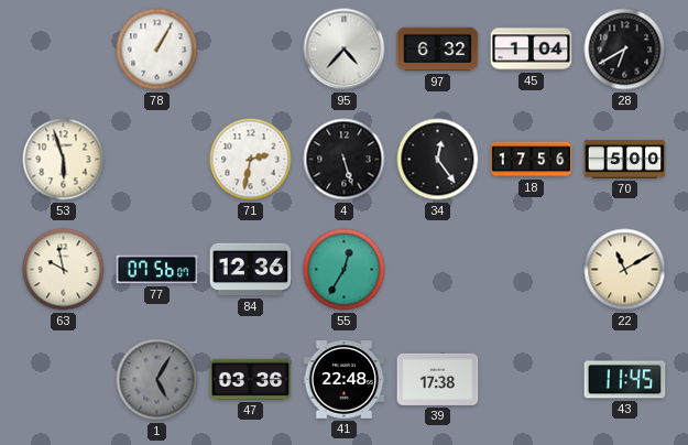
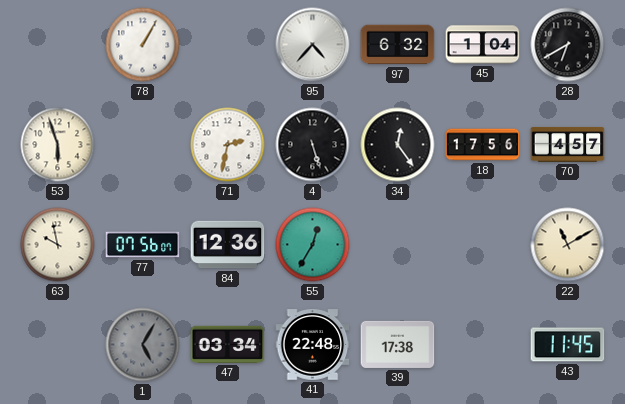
70: 5:00 -> 4:57
47: 03:36 -> 03:34
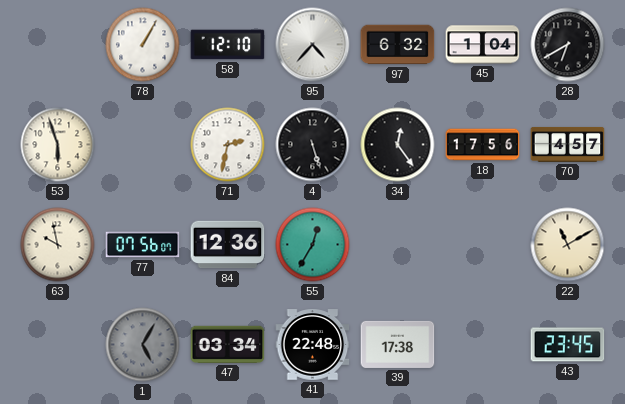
58: none -> 12:10
43: 11:45 -> 23:45
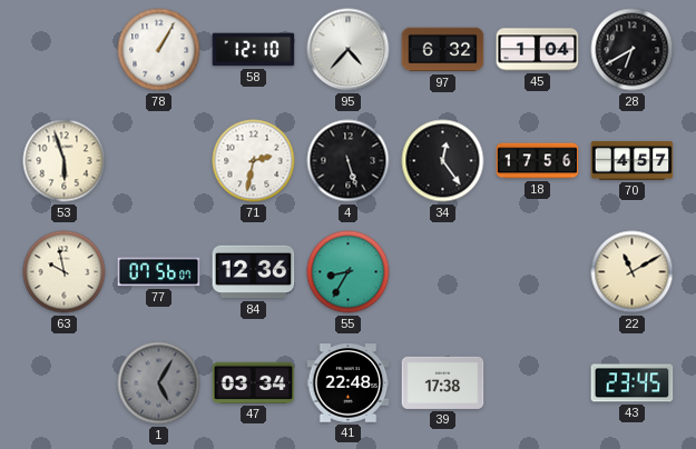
55: 12:35 -> 8:35
